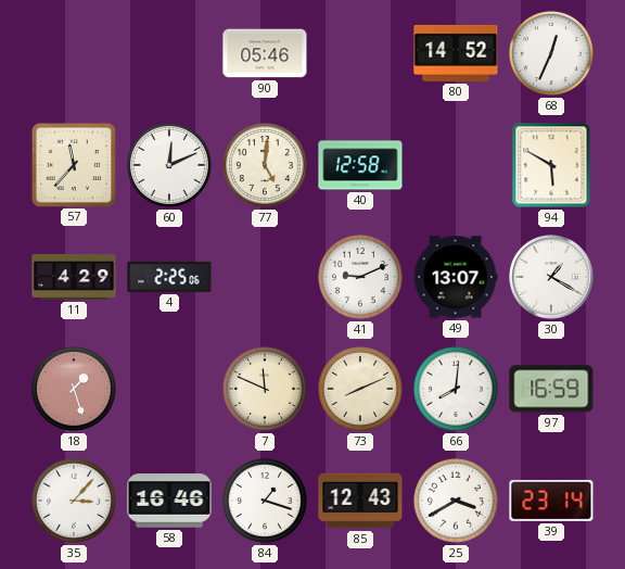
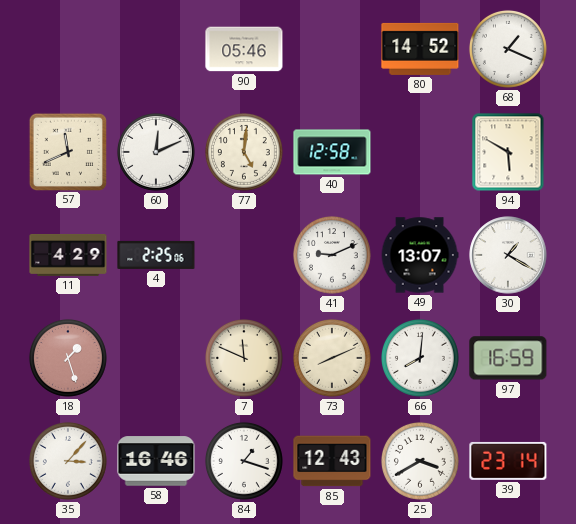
68: 12:34 -> 1:19
57: 11:37 -> 11:41
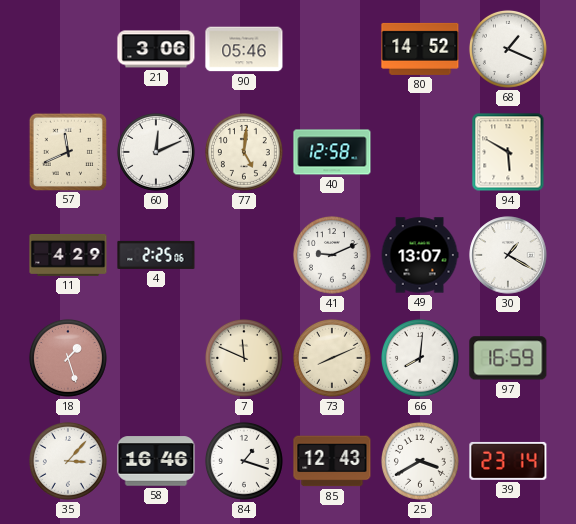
21: none -> 3:06
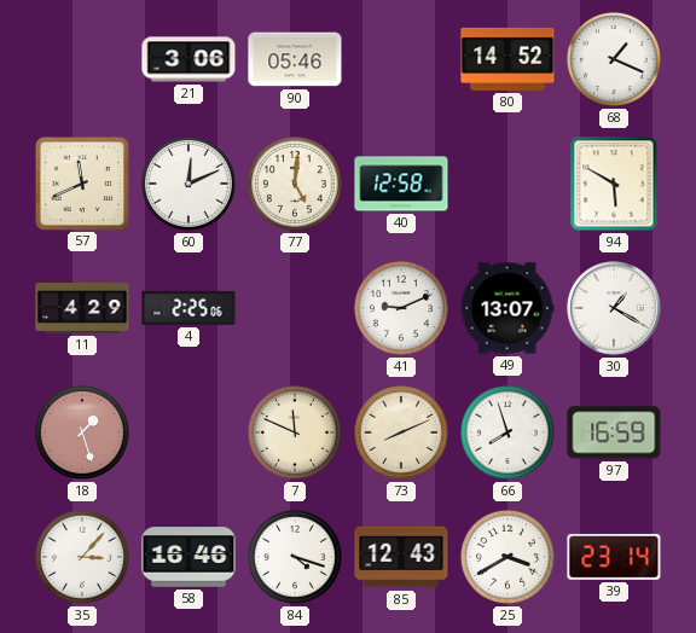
66: 8:01 -> 7:57
84: 1:18 -> 4:18
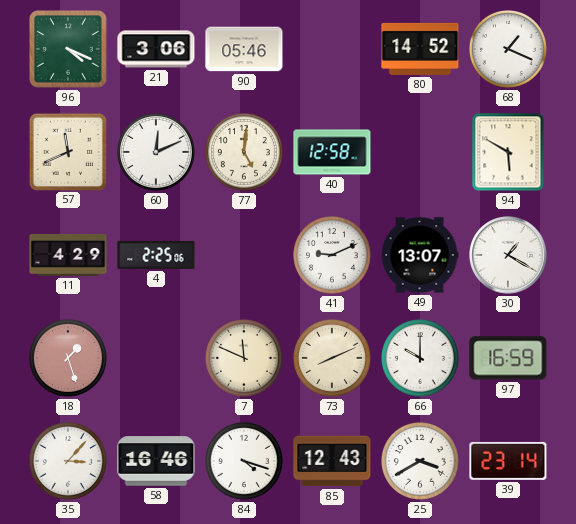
96: none -> 4:19
66: 7:57 -> 10:00
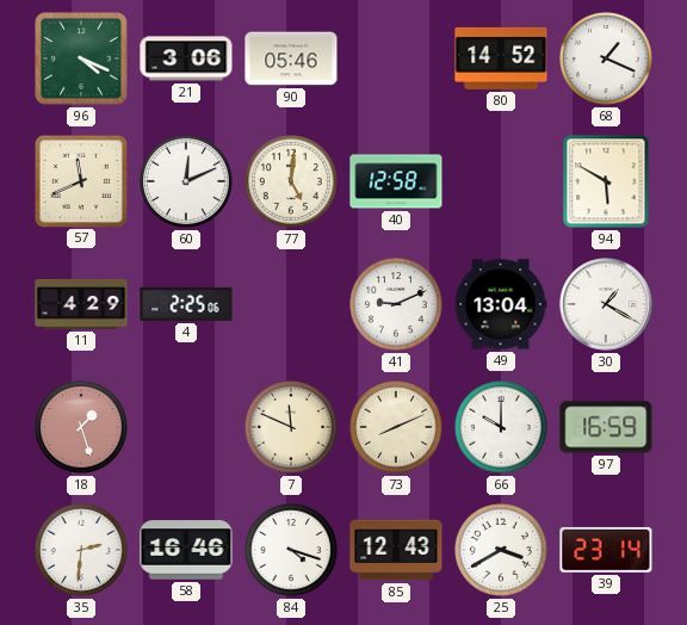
49: 13:07 -> 13:04
35: 3:07 -> 2:31
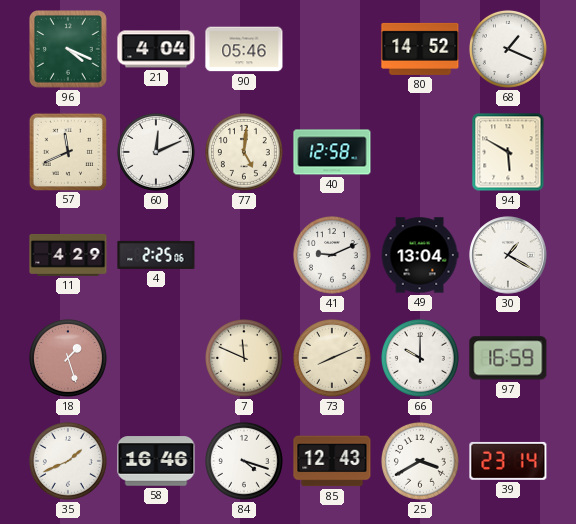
21: 3:06 -> 4:04
35: 2:31 -> 1:41
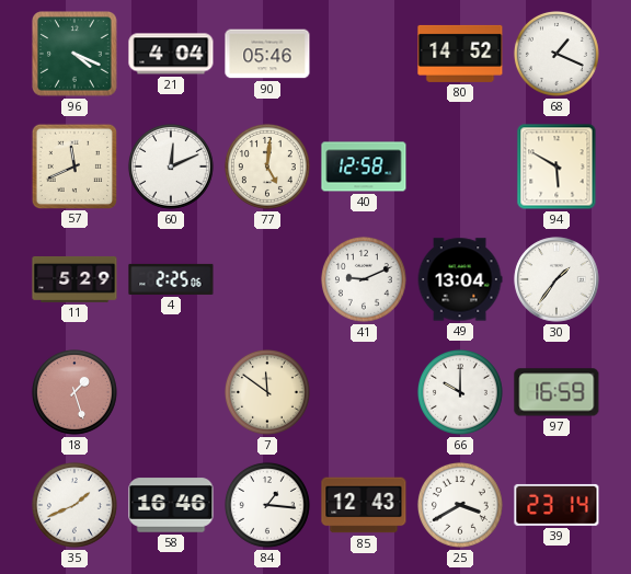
11: 4:29 -> 5:29
30: 1:20 -> 1:36
7: 11:49 -> 11:51
73: 8:11 -> none
84: 4:18 -> 1:16
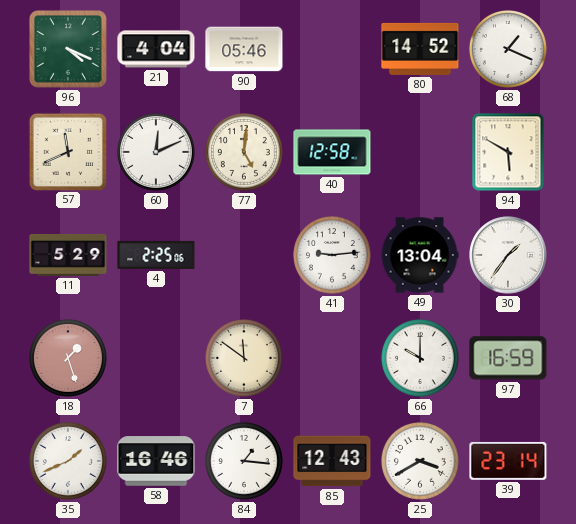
41: 9:11 -> 9:14
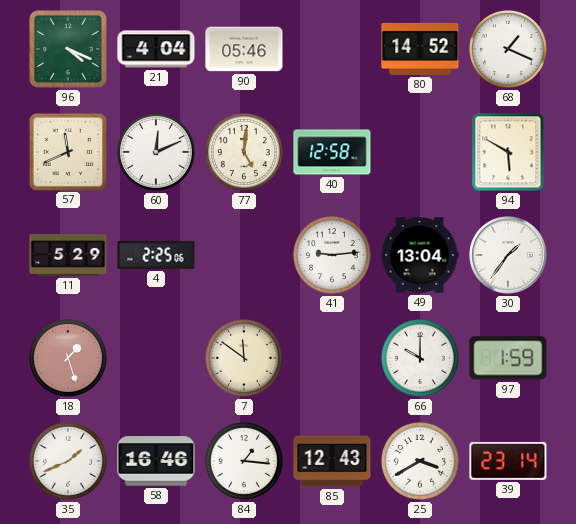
97: 16:59 -> 1:59
